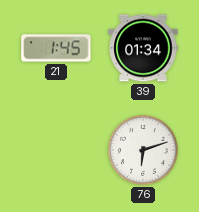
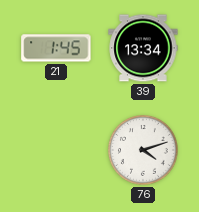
39: 01:34 -> 13:34
76: 6:12 -> 4:12
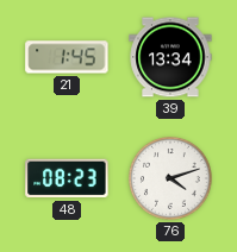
48: none -> 08:23
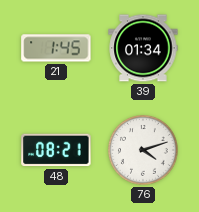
39: 13:34 -> 01:34
48: 08:23 -> 08:21
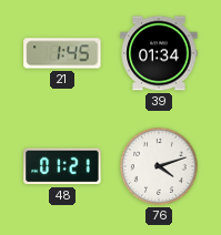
48: 08:21 -> 01:21
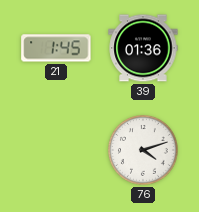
39: 01:34 -> 01:36
48: 01:21 -> none
